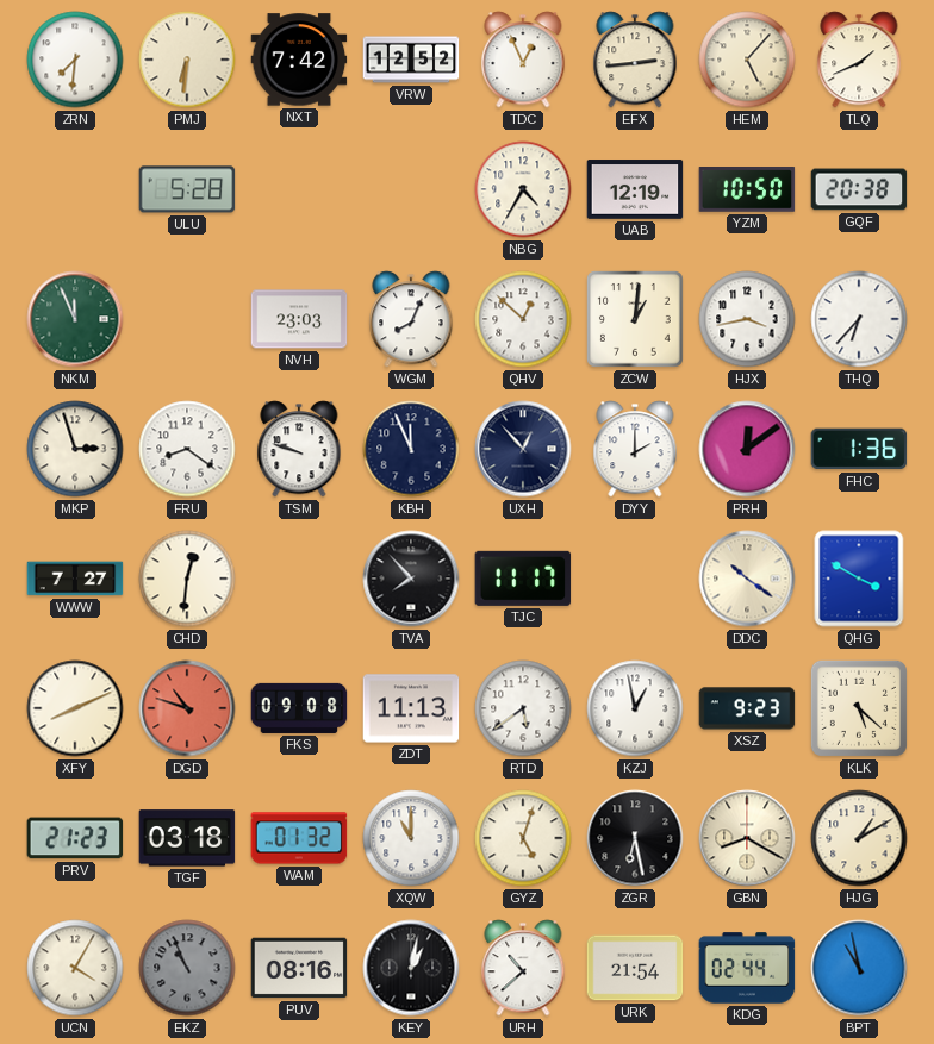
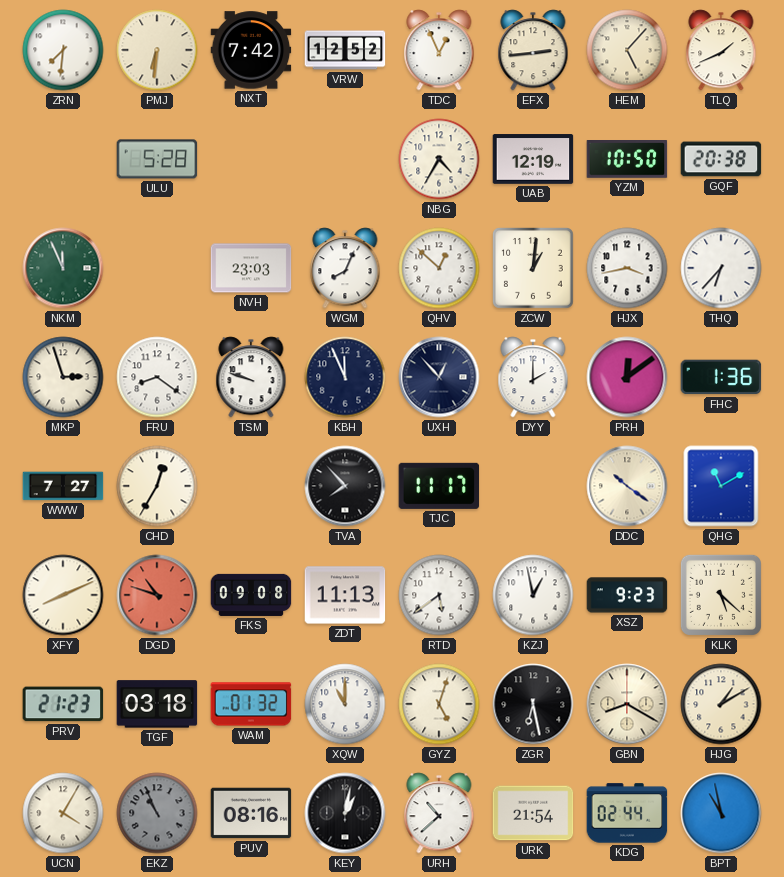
CHD: 12:31 -> 12:35
QHG: 3:50 -> 11:10
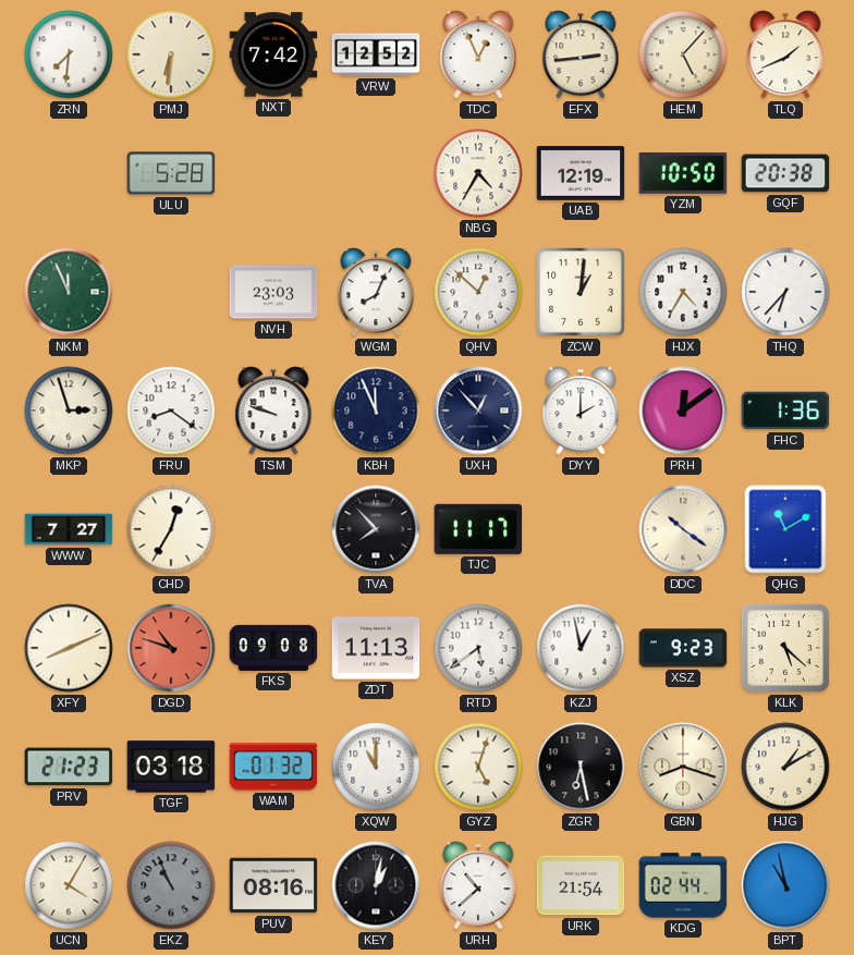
HJX: 3:43 -> 4:35
GBN: 8:20 -> 8:18
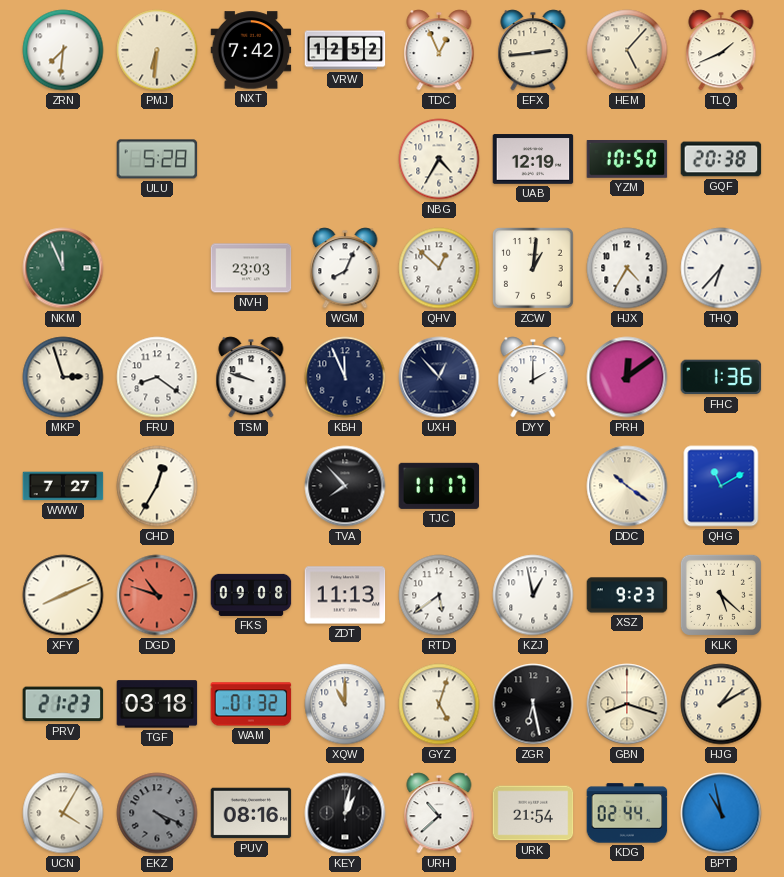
EKZ: 10:56 -> 4:19
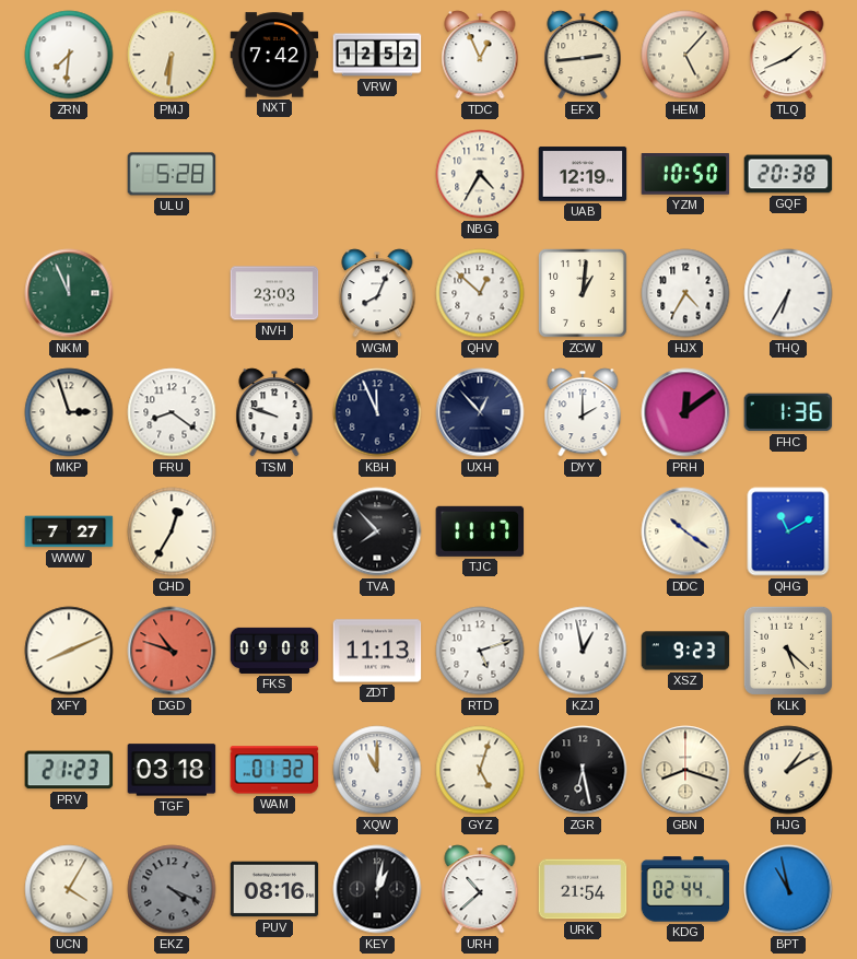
THQ: 6:37 -> 6:35
RTD: 5:39 -> 5:12
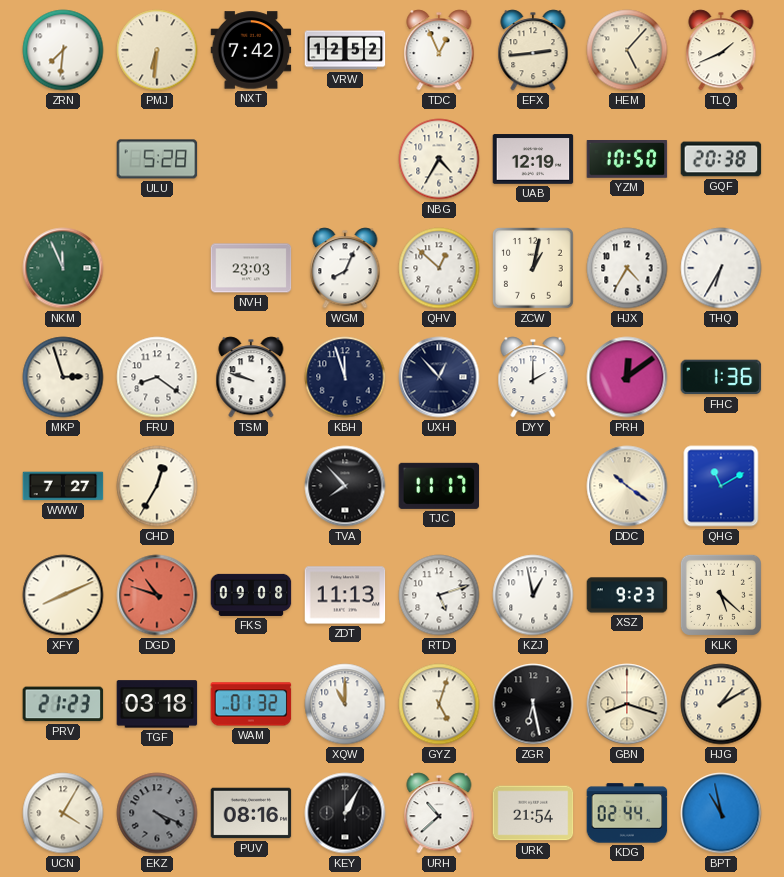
ZCW: 1:01 -> 1:02
KBH: 11:56 -> 11:57
KEY: 1:02 -> 1:05
